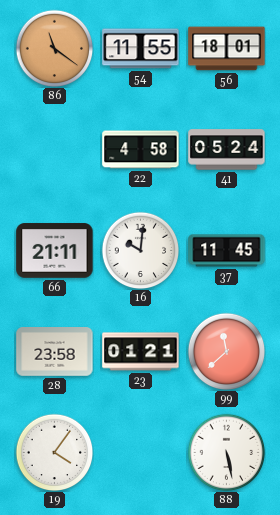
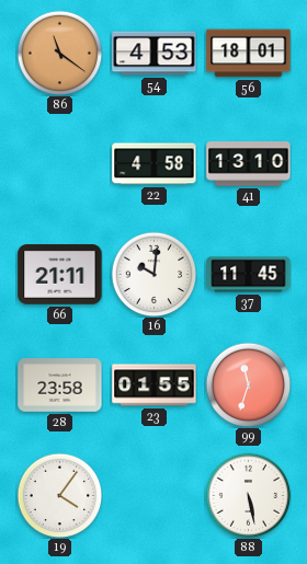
54: 11:55 -> 4:53
41: 05:24 -> 13:10
23: 01:21 -> 01:55
99: 11:38 -> 11:33
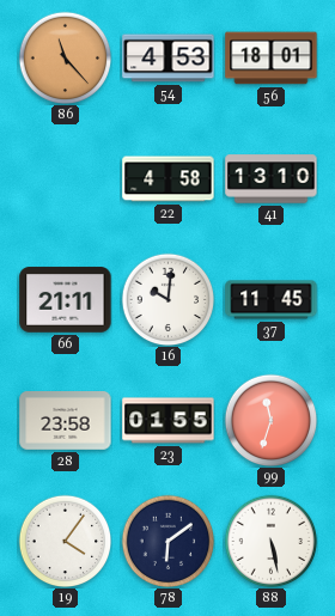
86: 11:21 -> 11:23
78: none -> 6:09
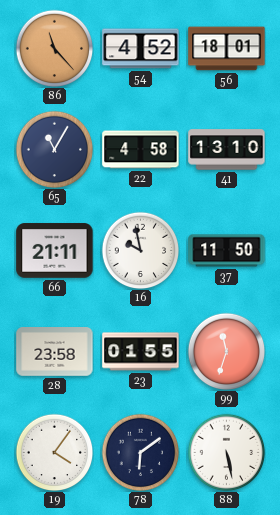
54: 4:53 -> 4:52
65: none -> 11:05
16: 10:01 -> 9:58
37: 11:45 -> 11:50
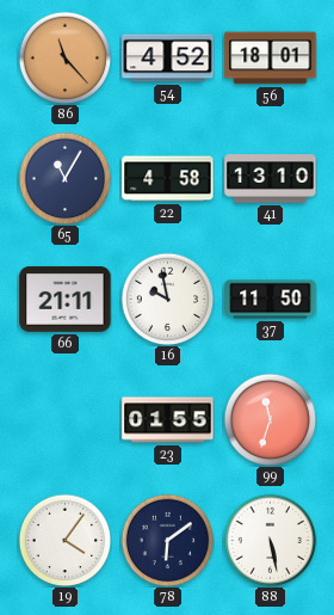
28: 23:58 -> none
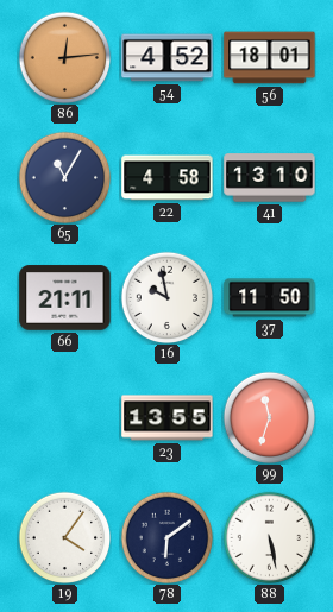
86: 11:23 -> 12:14
23: 01:55 -> 13:55
